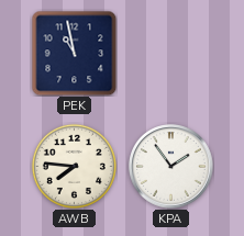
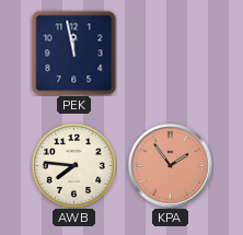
PEK: 10:58 -> 11:58
KPA dial: white -> salmon
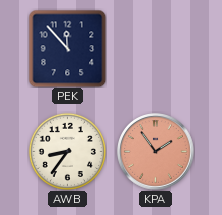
PEK: 11:58 -> 11:53
AWB: 7:46 -> 8:36
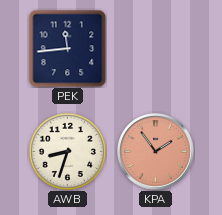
PEK: 11:53 -> 11:44
AWB: 8:36 -> 8:33
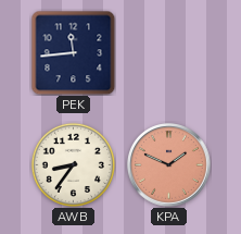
AWB: 8:33 -> 8:36
KPA: 1:54 -> 1:49
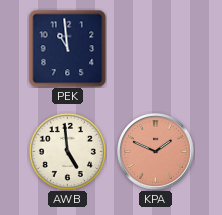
PEK: 11:44 -> 10:59
AWB: 8:36 -> 4:59
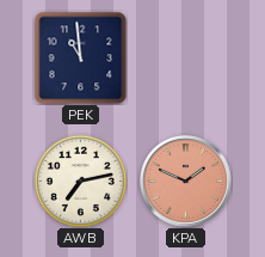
AWB: 4:59 -> 7:13
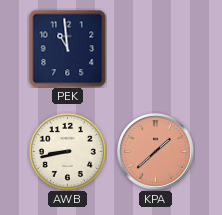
AWB: 7:13 -> 8:43
KPA: 1:49 -> 1:38
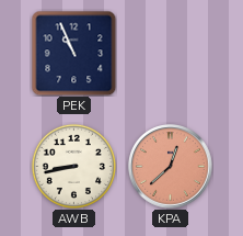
PEK: 10:59 -> 10:56
KPA: 1:38 -> 12:38
